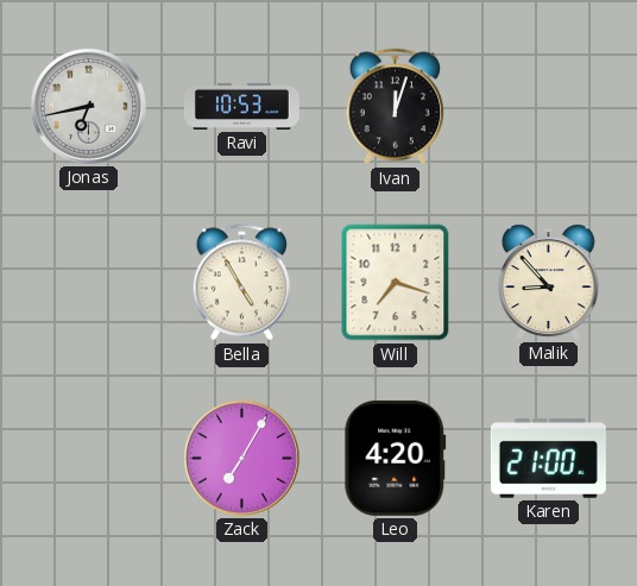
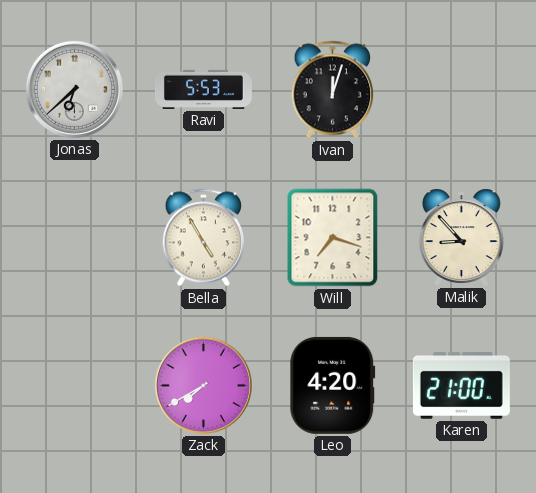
Jonas: 6:43 -> 6:38
Ravi: 10:53 -> 5:53
Zack: 7:05 -> 7:40
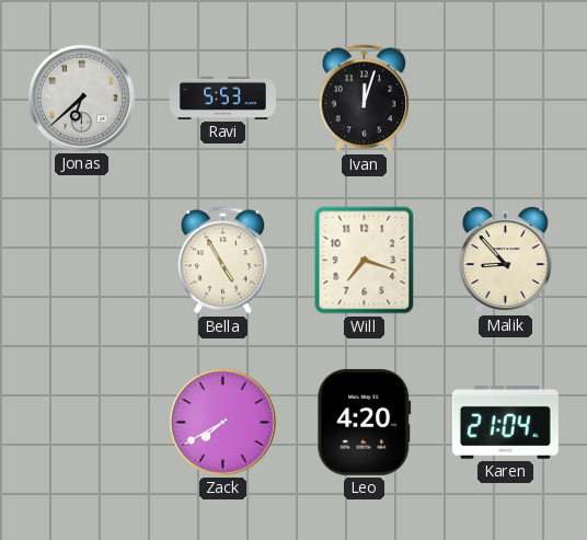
Karen: 21:00 -> 21:04
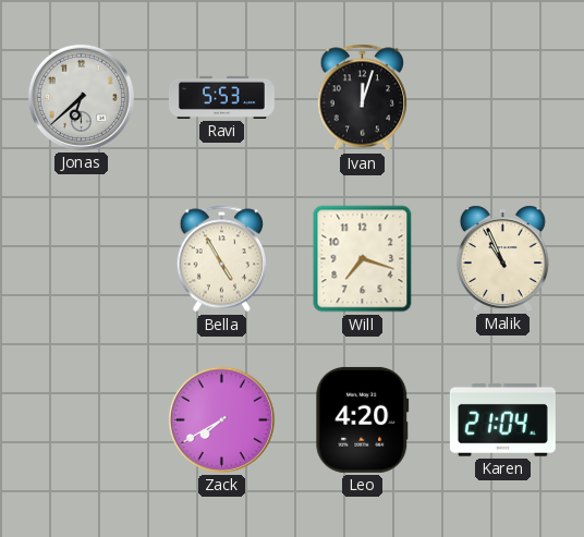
Malik: 8:53 -> 10:56
